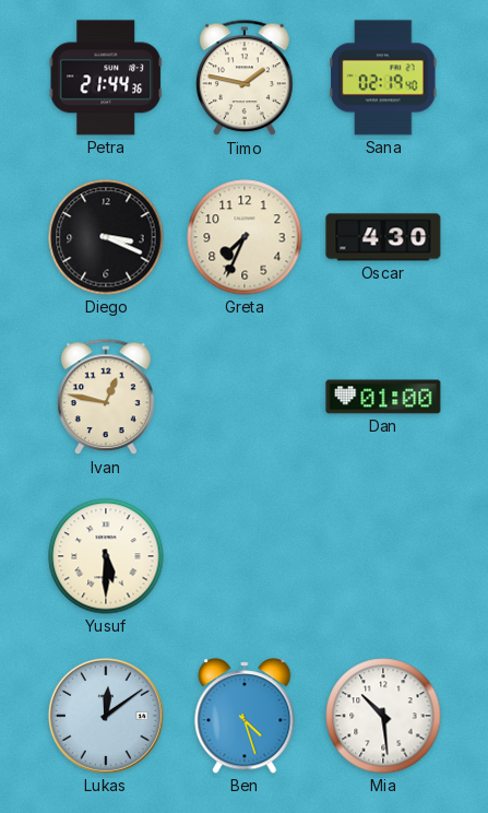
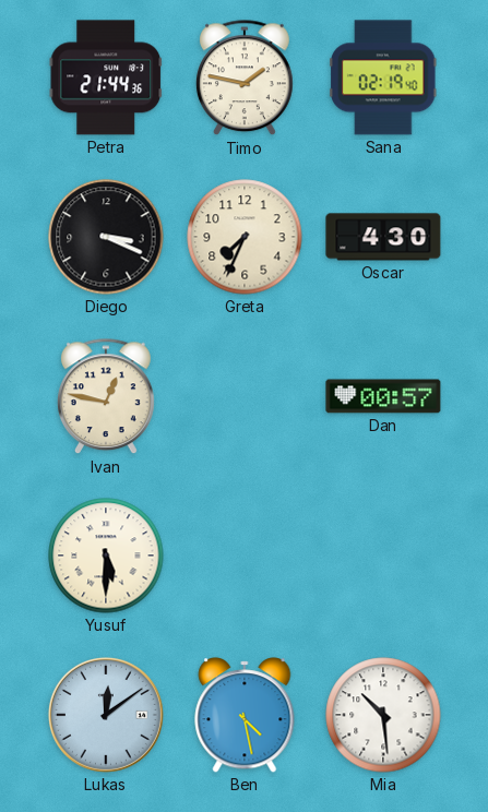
Dan: 01:00 -> 00:57
Ben: 4:27 -> 4:28
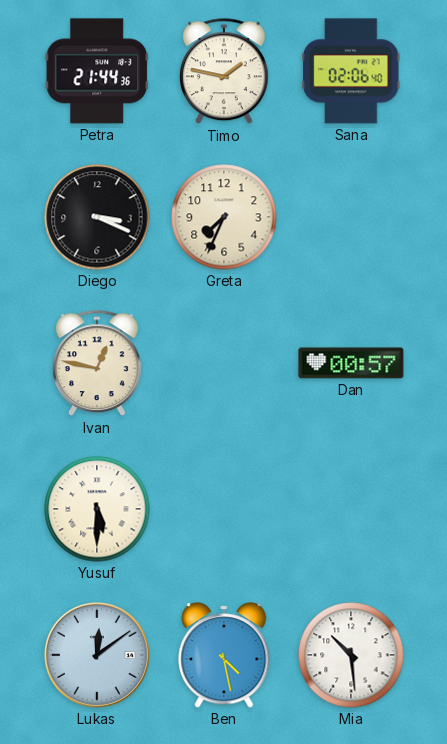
Sana: 02:19 -> 02:06
Oscar: 4:30 -> none
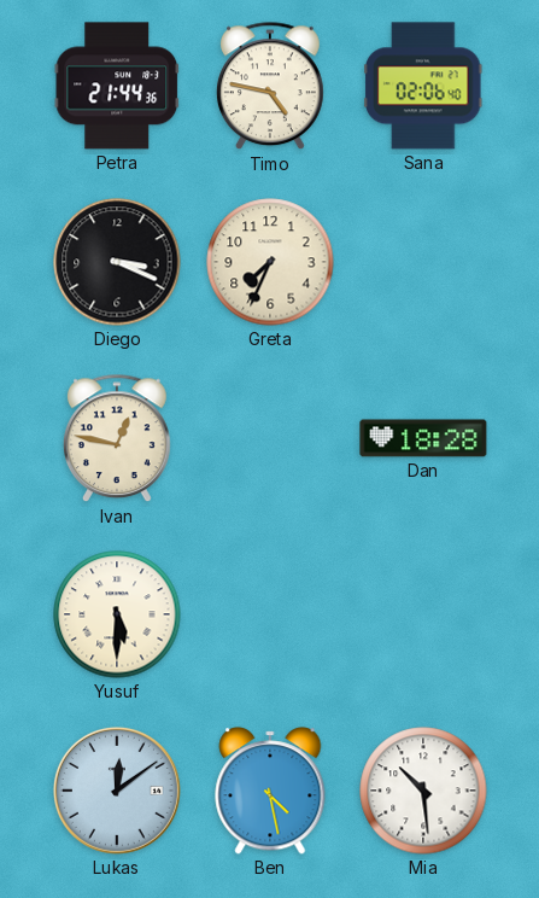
Timo: 1:47 -> 4:47
Dan: 00:57 -> 18:28
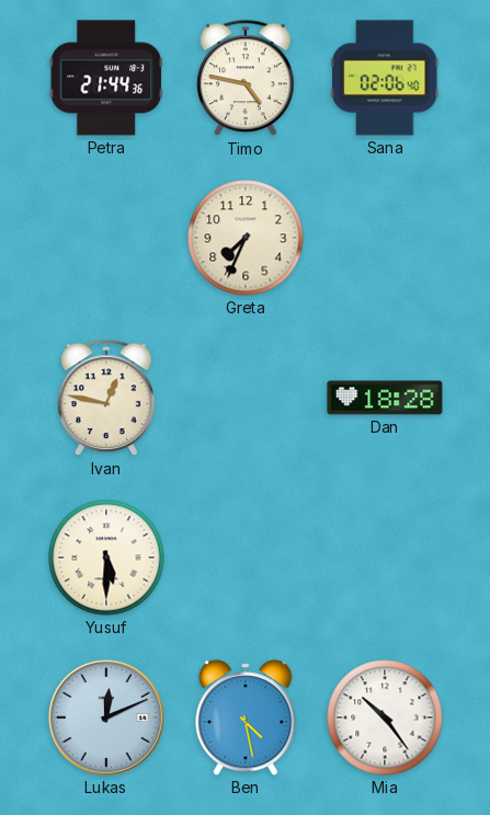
Diego: 3:19 -> none
Lukas: 12:09 -> 12:11
Mia: 10:29 -> 10:24
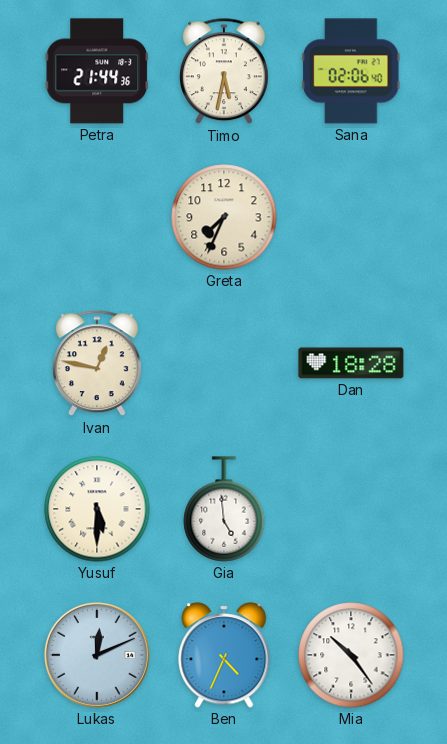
Timo: 4:47 -> 5:32
Gia: none -> 4:59
Ben: 4:28 -> 4:34
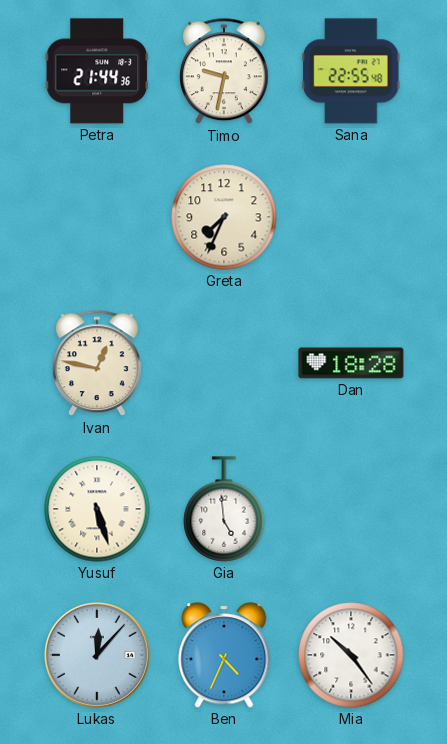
Timo: 5:32 -> 9:32
Sana: 02:06 -> 22:55
Yusuf: 5:30 -> 5:27
Lukas: 12:11 -> 12:07
